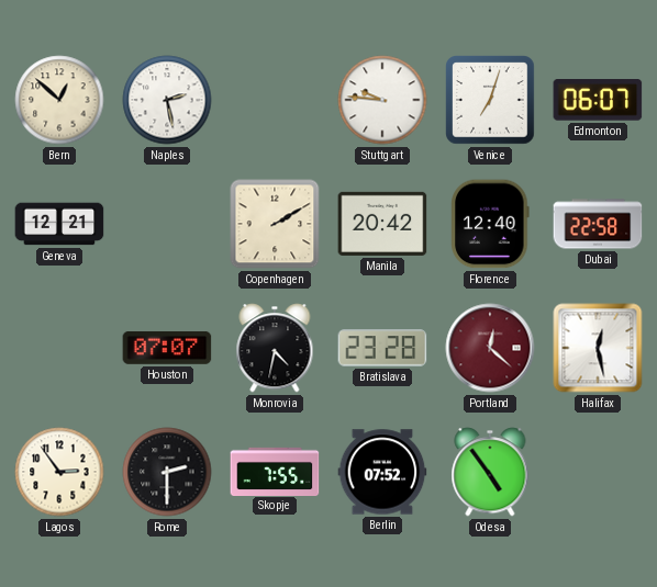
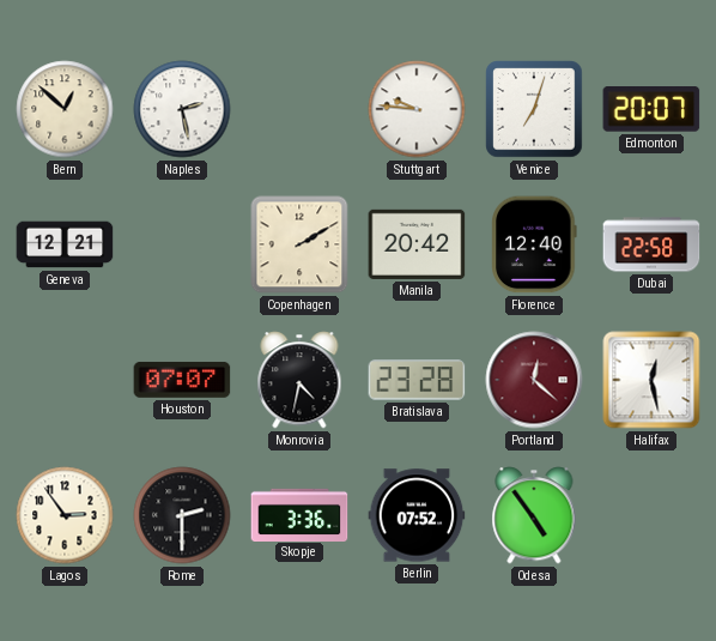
Edmonton: 06:07 -> 20:07
Skopje: 7:55 -> 3:36
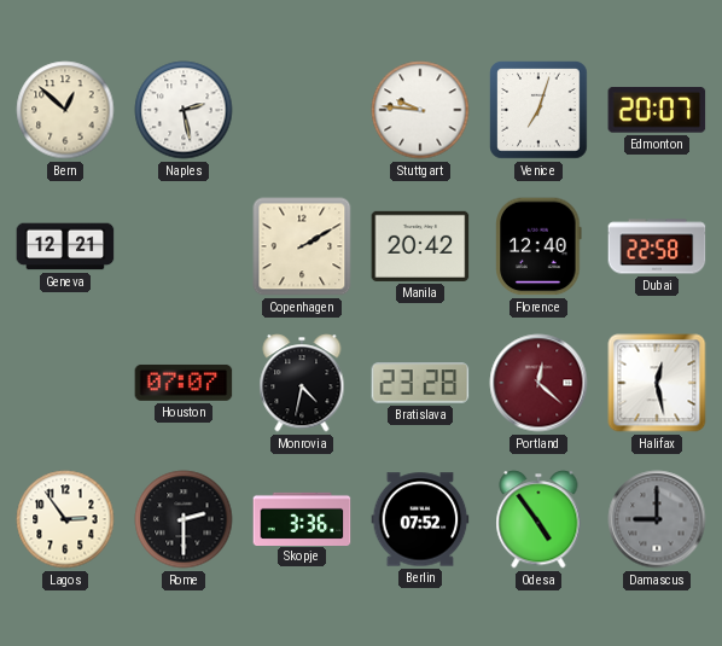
Damascus: none -> 9:00
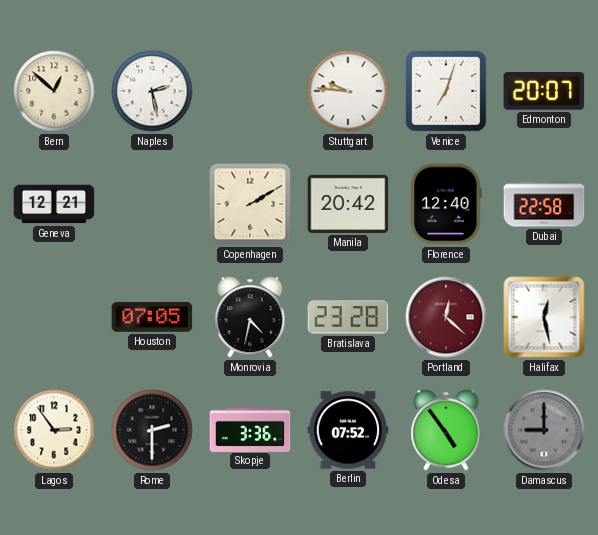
Houston: 07:07 -> 07:05
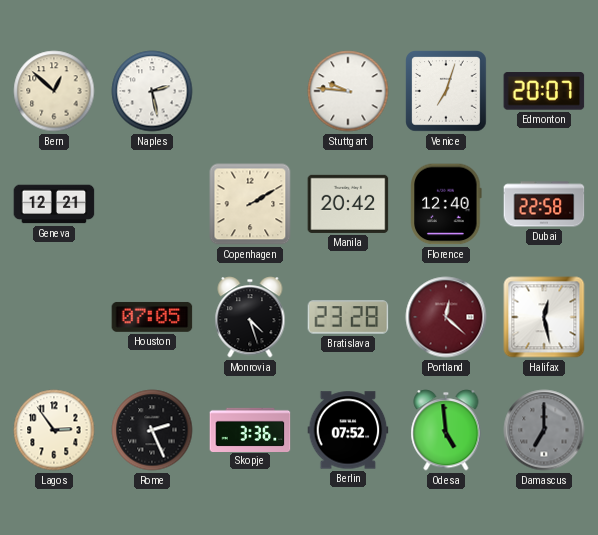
Monrovia: 4:32 -> 4:27
Rome: 2:30 -> 2:26
Odesa: 4:54 -> 4:59
Damascus: 9:00 -> 7:00
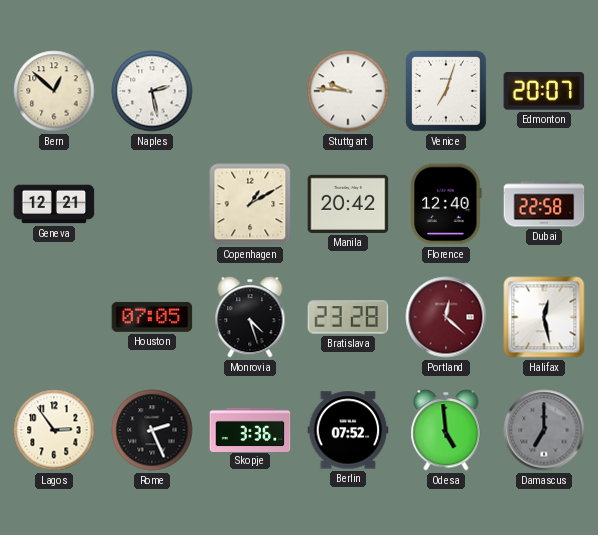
Copenhagen: 2:10 -> 1:10
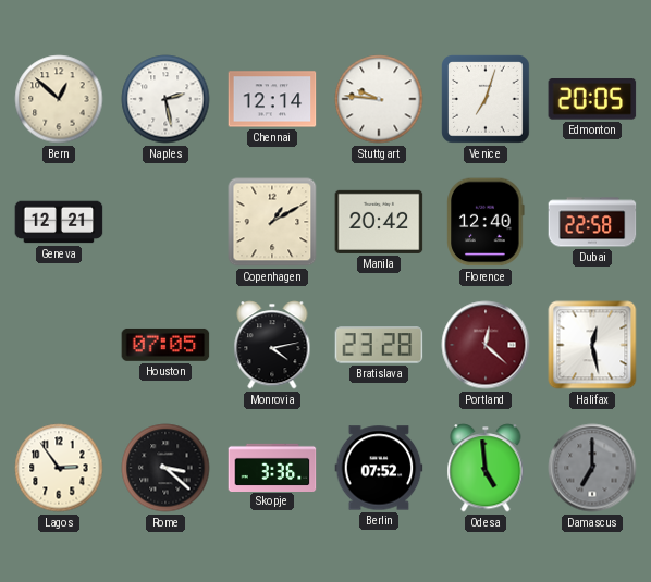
Chennai: none -> 12:14
Edmonton: 20:07 -> 20:05
Monrovia: 4:27 -> 4:13
Rome: 2:26 -> 3:22
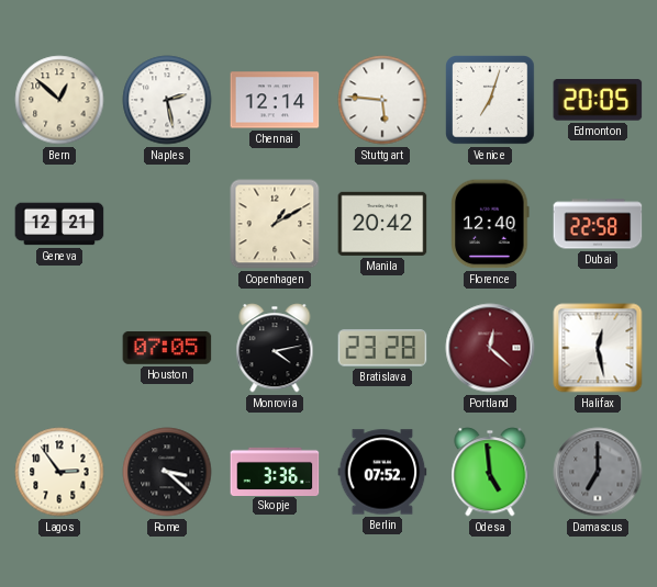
Stuttgart: 9:46 -> 5:46
